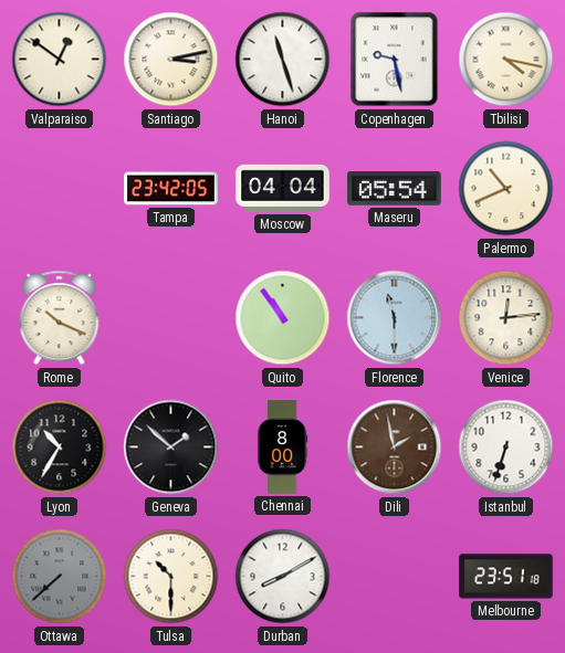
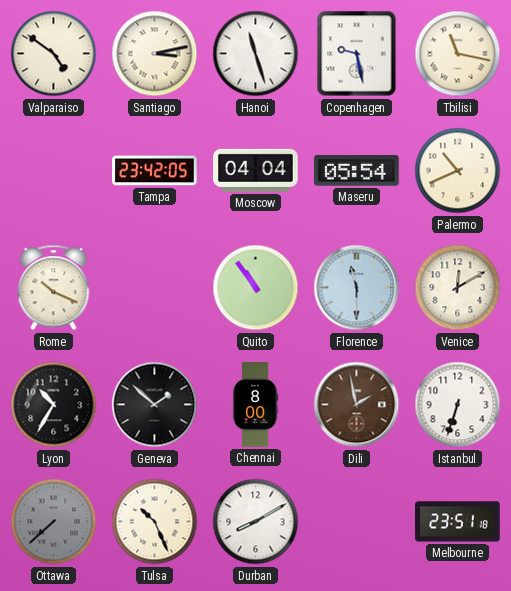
Valparaiso: 12:51 -> 4:51
Tbilisi: 4:17 -> 11:17
Venice: 12:14 -> 12:10
Tulsa: 10:30 -> 10:26
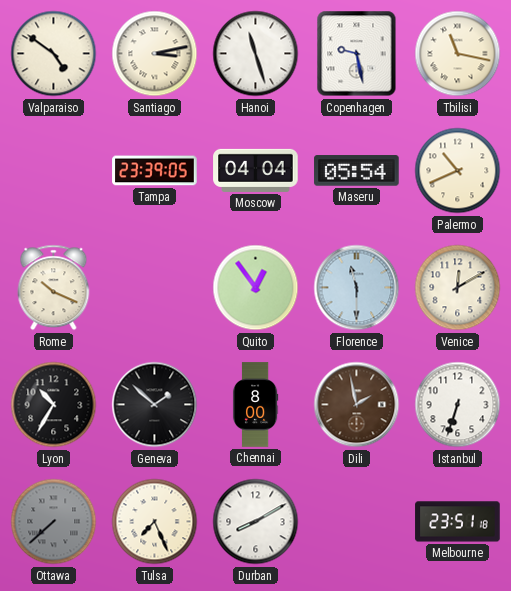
Tampa: 23:42 -> 23:39
Quito: 10:54 -> 12:54
Tulsa: 10:26 -> 7:26
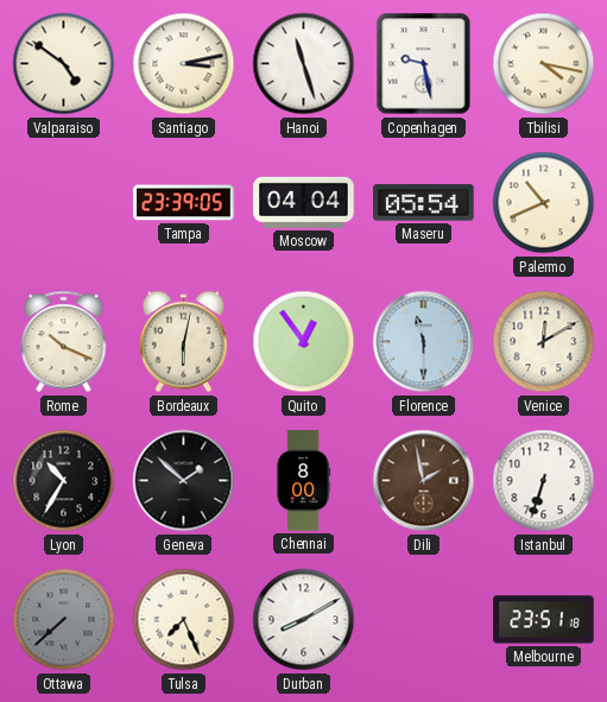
Tbilisi: 11:17 -> 4:17
Bordeaux: none -> 6:02
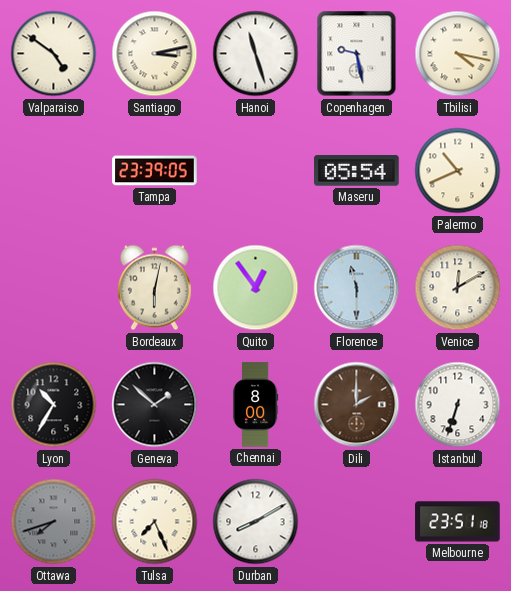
Moscow: 04:04 -> none
Rome: 10:19 -> none
Dili: 1:58 -> 2:00
Ottawa: 7:38 -> 7:42
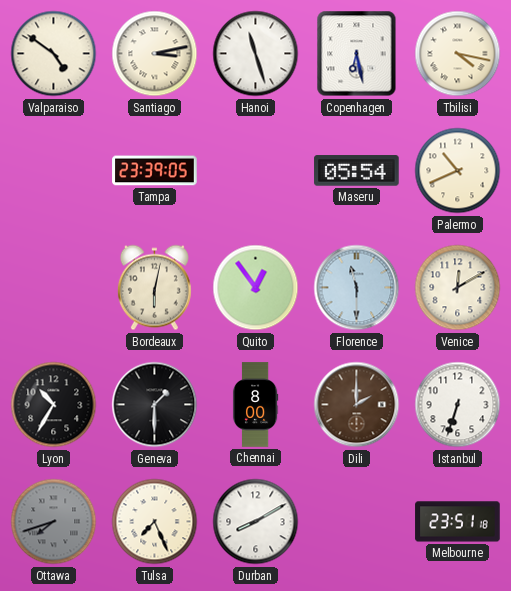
Copenhagen: 9:28 -> 6:28
Geneva: 1:52 -> 1:30
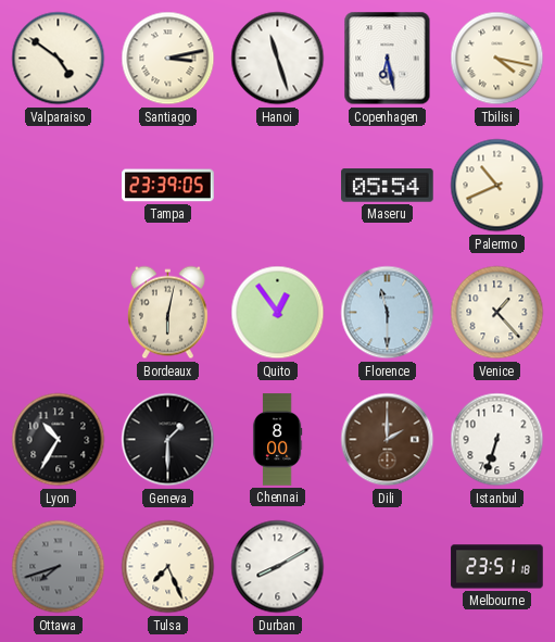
Venice: 12:10 -> 1:23
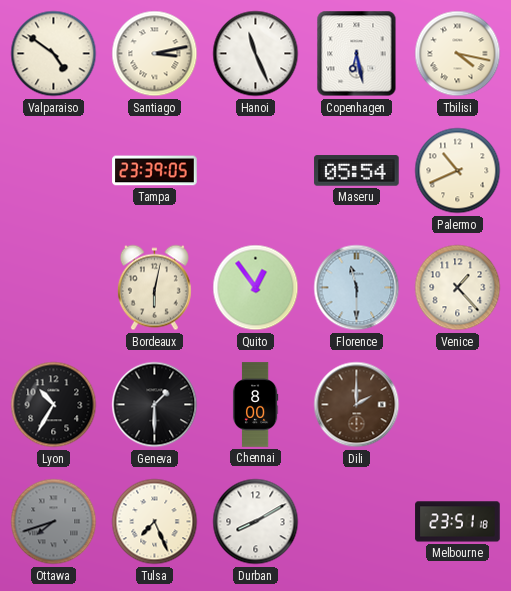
Hanoi: 11:27 -> 11:26
Istanbul: 6:33 -> none
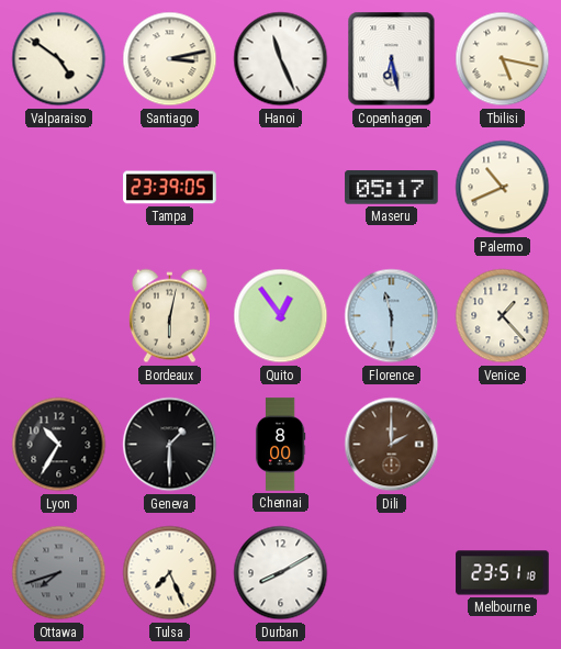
Tbilisi: 4:17 -> 5:17
Maseru: 05:54 -> 05:17
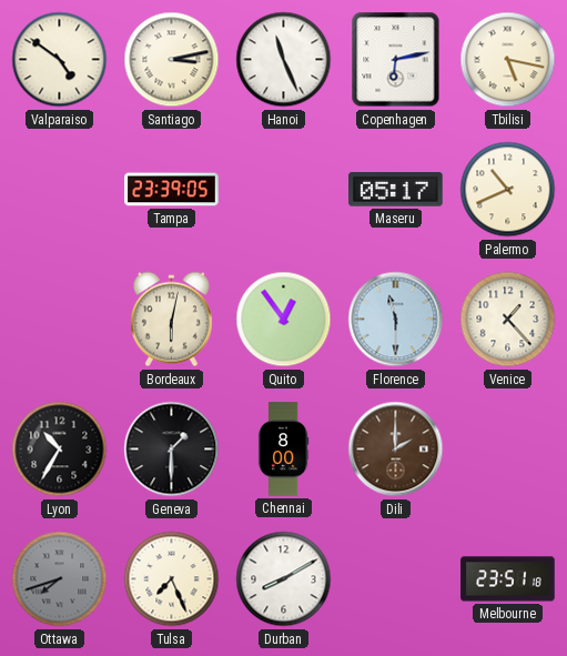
Copenhagen: 6:28 -> 6:13
